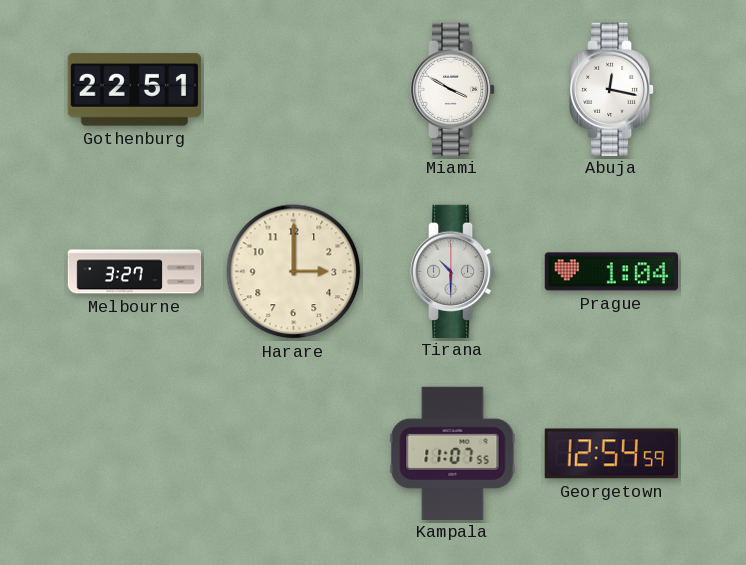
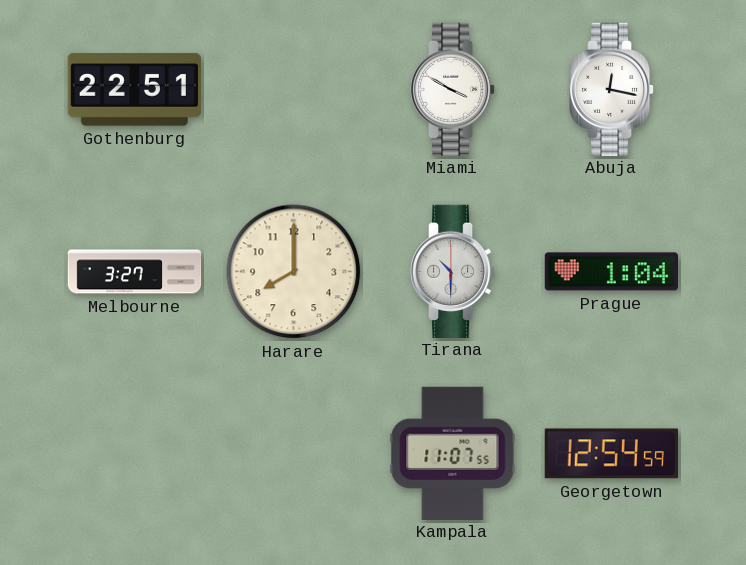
Harare: 3:00 -> 8:00
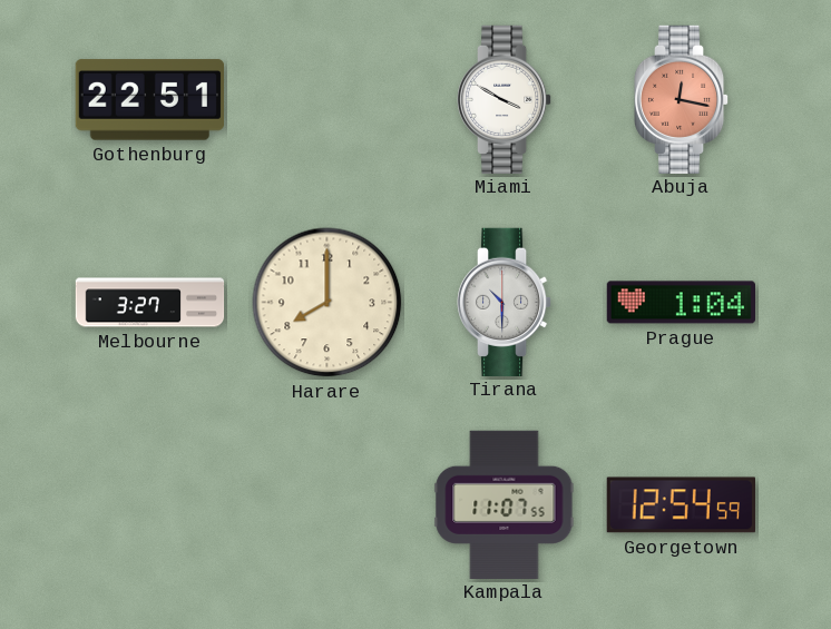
Abuja dial: white -> salmon
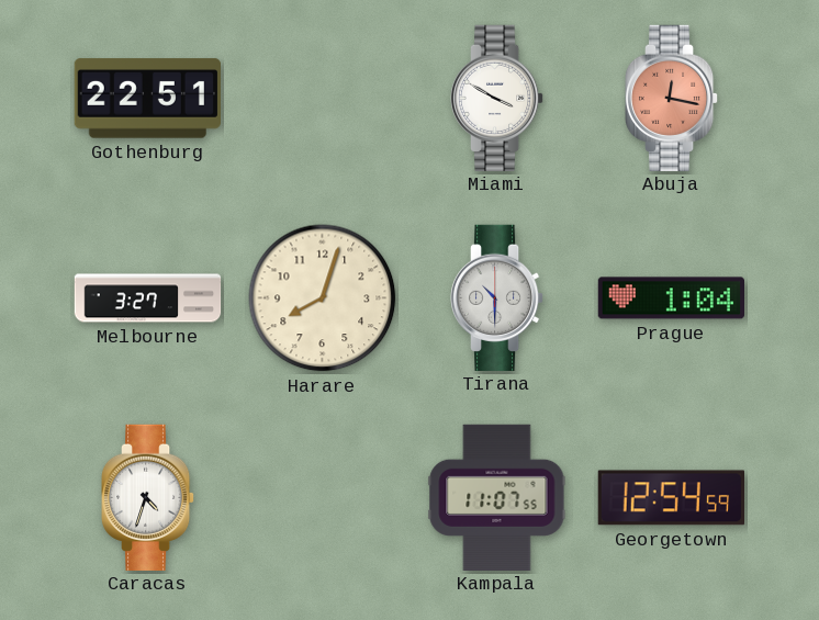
Harare: 8:00 -> 8:03
Caracas: none -> 4:33
